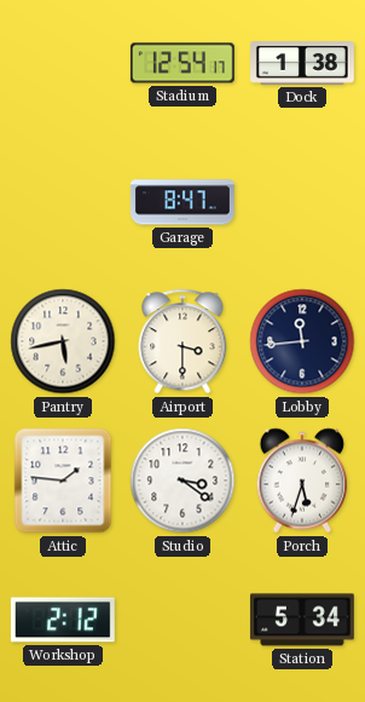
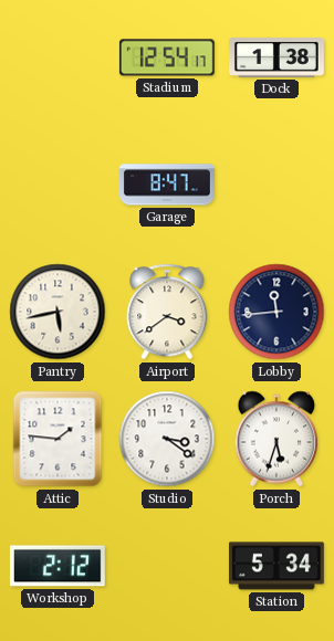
Airport: 3:30 -> 3:39
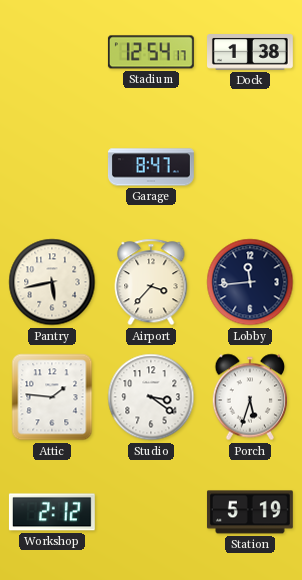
Airport: 3:39 -> 3:37
Station: 5:34 -> 5:19
